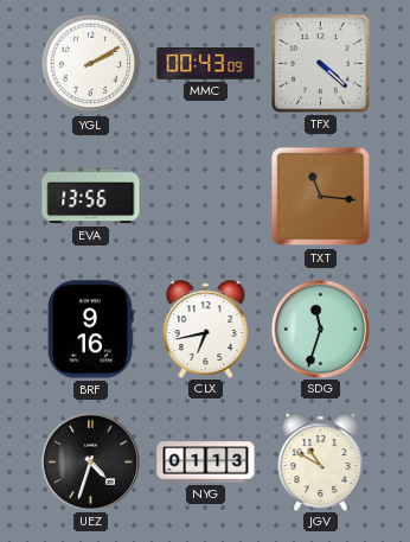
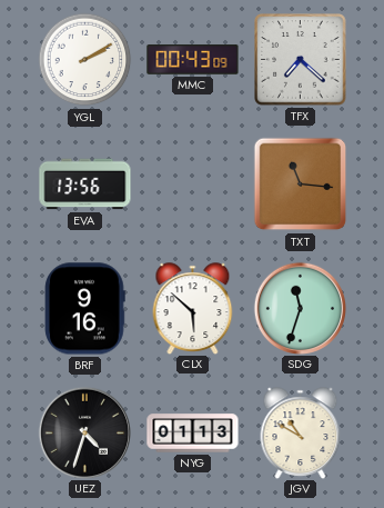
TFX: 4:22 -> 7:22
CLX: 6:43 -> 5:52
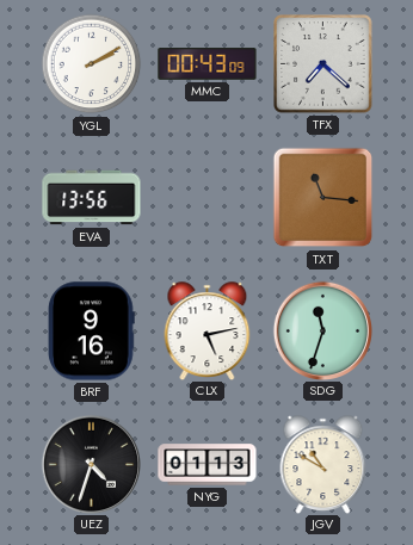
CLX: 5:52 -> 5:13
